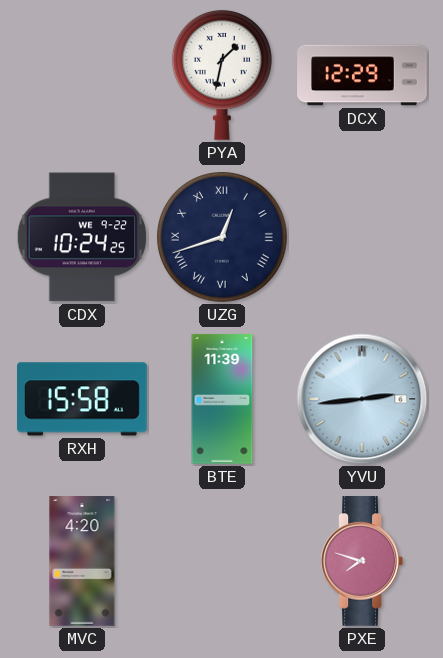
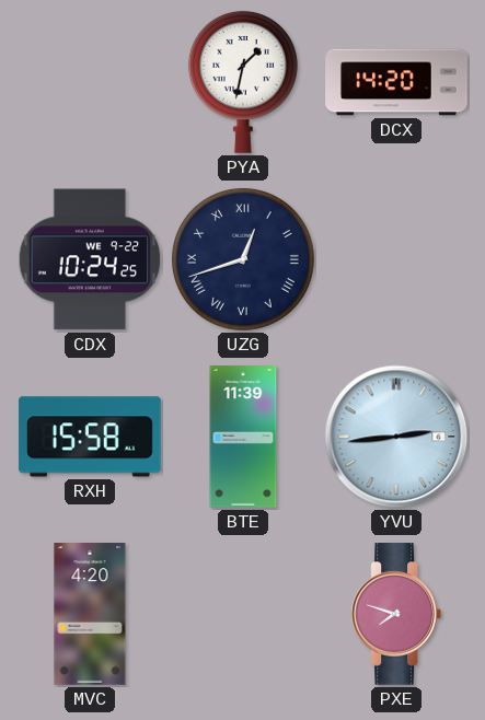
DCX: 12:29 -> 14:20
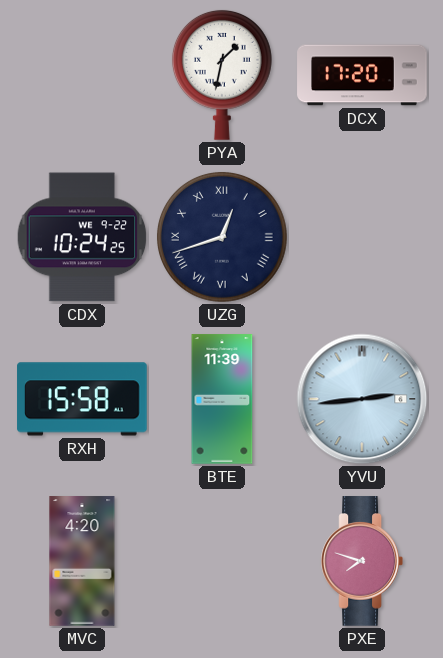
DCX: 14:20 -> 17:20
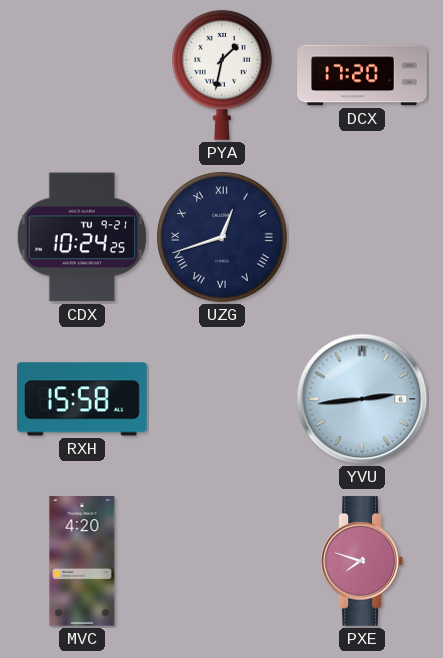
CDX date: WE 9-22 -> TU 9-21
BTE: 11:39 -> none
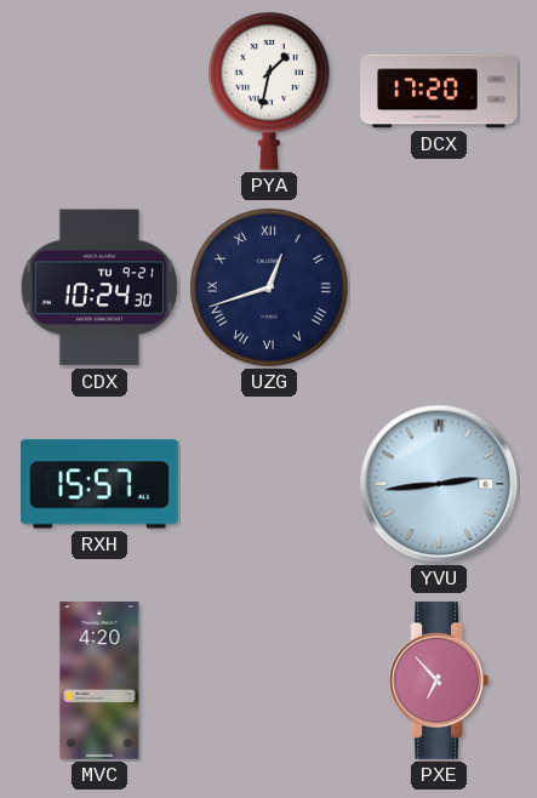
CDX: 10:24:25 -> 10:24:30
RXH: 15:58 -> 15:57
PXE: 7:48 -> 6:53
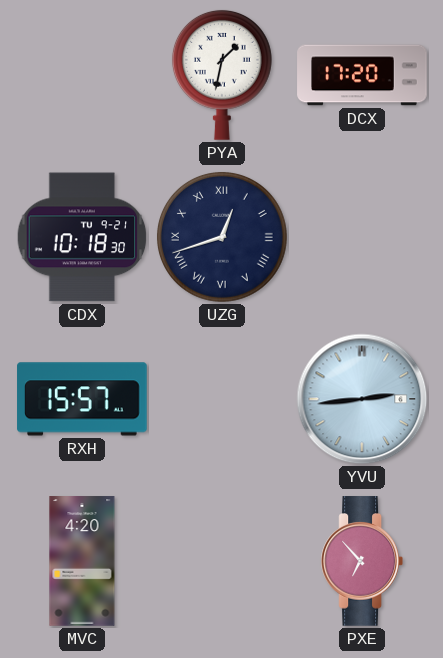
CDX: 10:24 -> 10:18
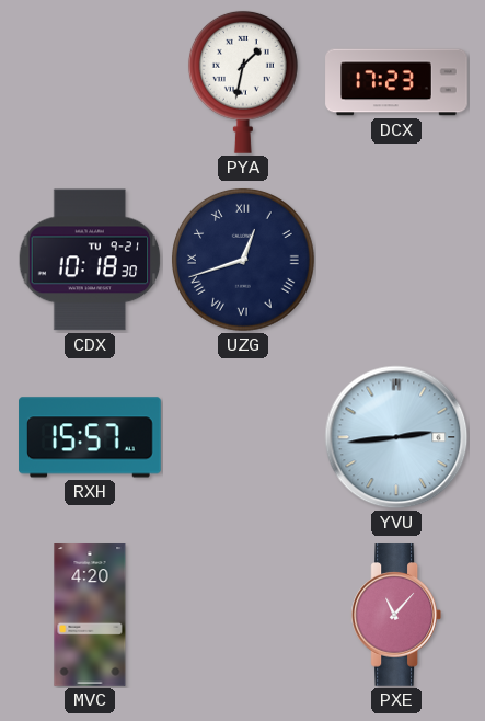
DCX: 17:20 -> 17:23
PXE: 6:53 -> 11:07
